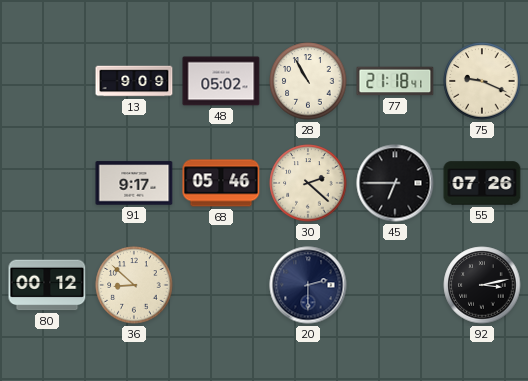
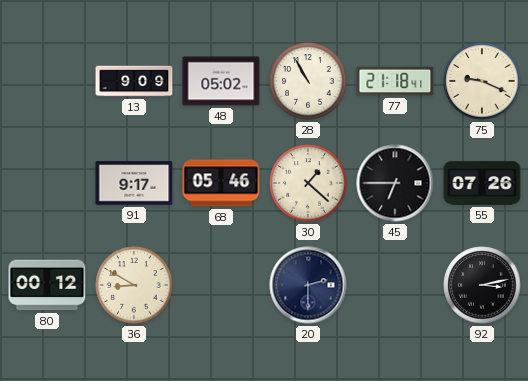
30: 2:22 -> 1:22
36: 8:52 -> 8:50
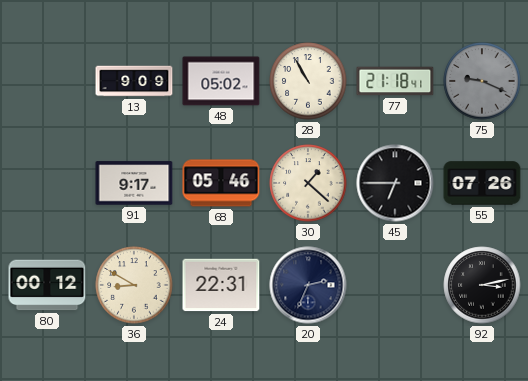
75 dial: cream -> grey
24: none -> 22:31
20: 2:30 -> 2:34
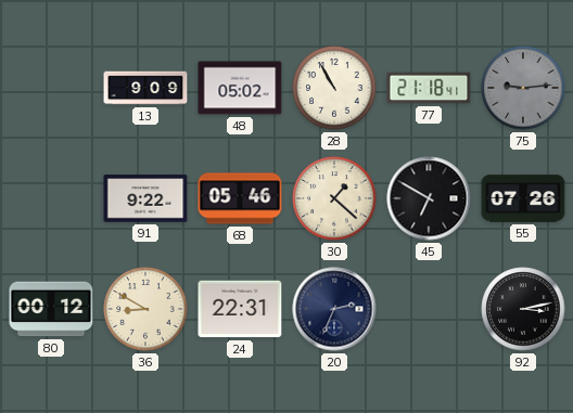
75: 9:19 -> 9:14
91: 9:17 -> 9:22
45: 6:45 -> 6:50
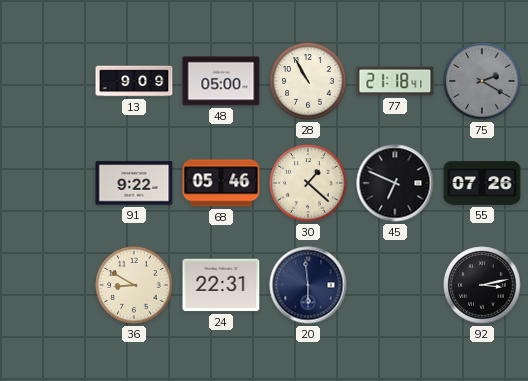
48: 05:02 -> 05:00
75: 9:14 -> 2:20
45: 6:50 -> 6:49
80: 00:12 -> none
20: 2:34 -> 5:59
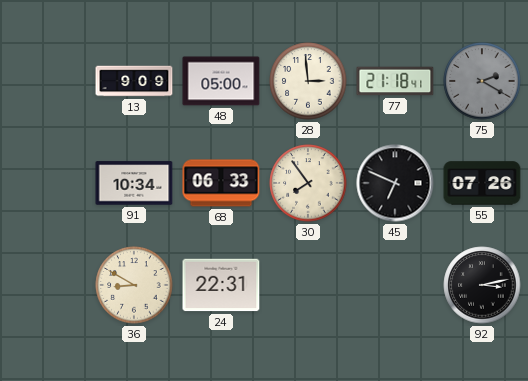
28: 10:55 -> 2:59
91: 9:22 -> 10:34
68: 05:46 -> 06:33
30: 1:22 -> 7:54
20: 5:59 -> none
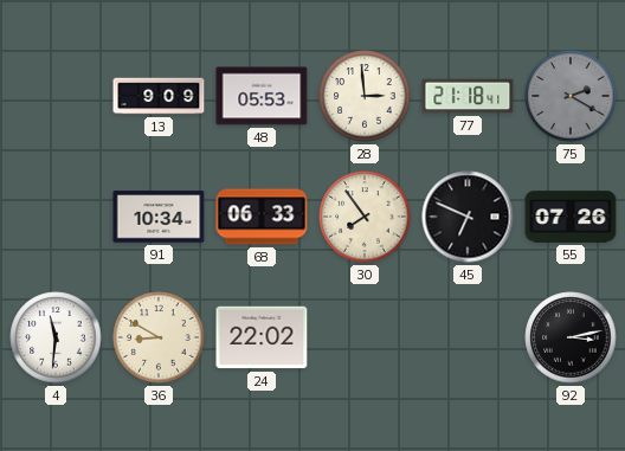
48: 05:00 -> 05:53
4: none -> 11:31
24: 22:31 -> 22:02
